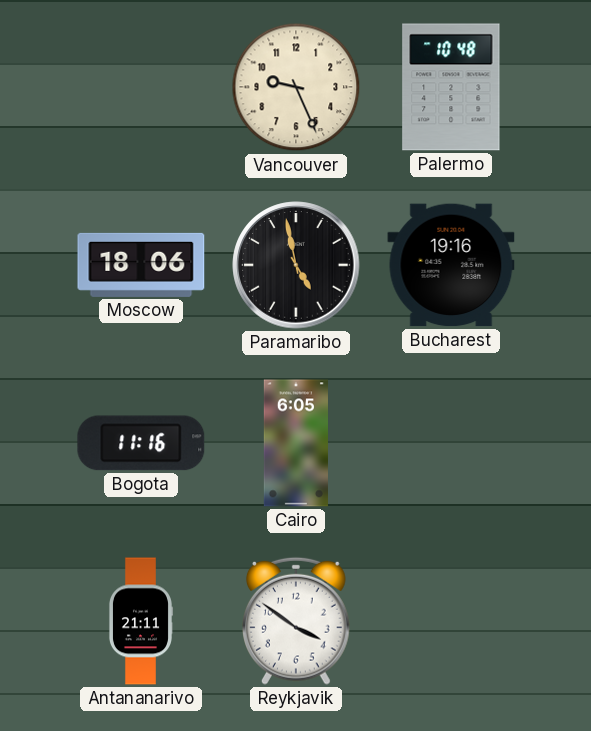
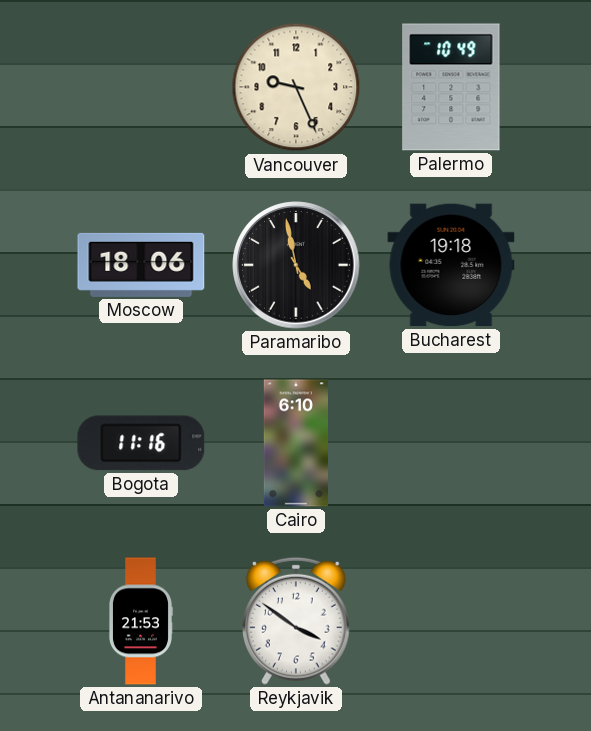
Palermo: 10:48 -> 10:49
Bucharest: 19:16 -> 19:18
Cairo: 6:05 -> 6:10
Antananarivo: 21:11 -> 21:53
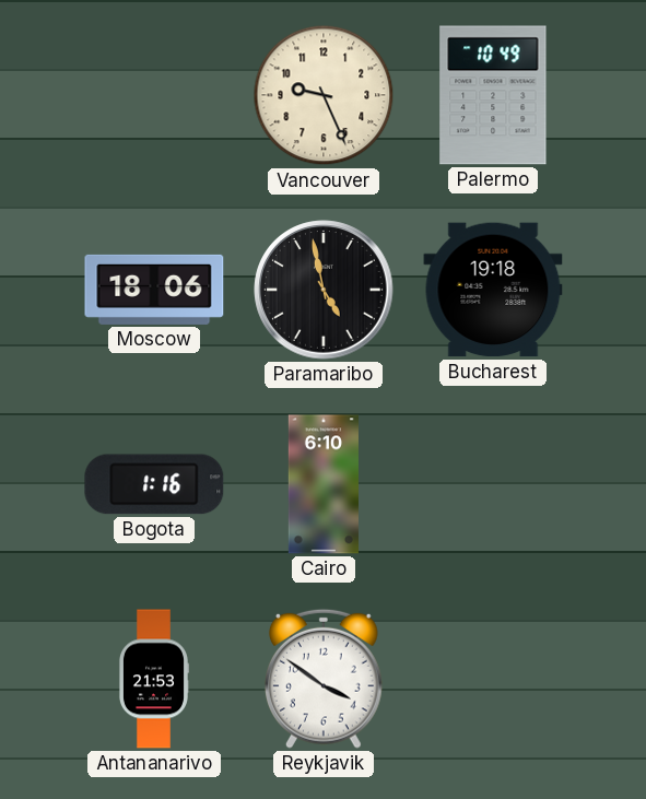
Bogota: 11:16 -> 1:16
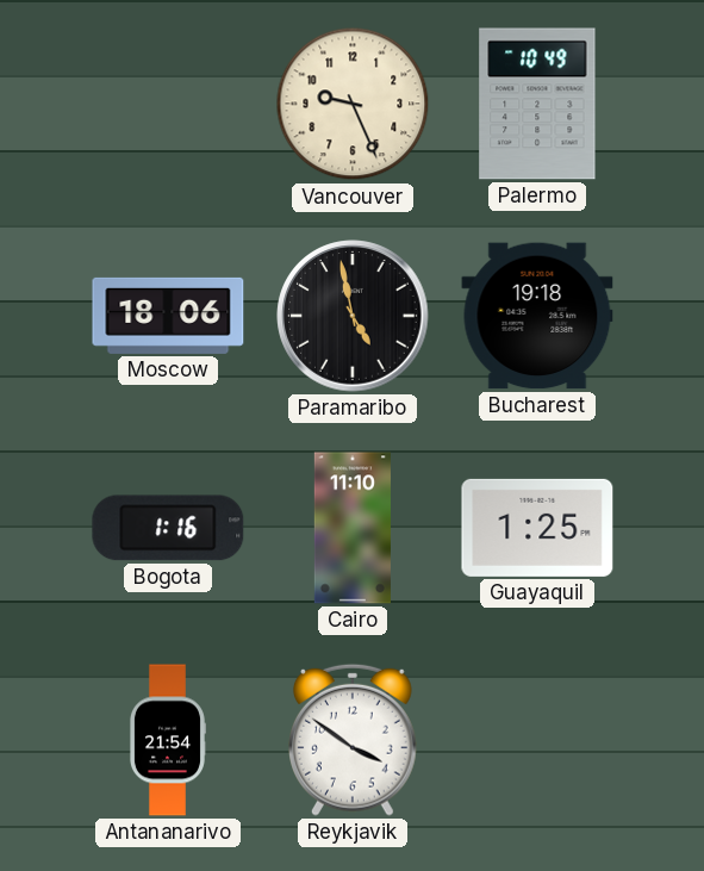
Cairo: 6:10 -> 11:10
Guayaquil: none -> 1:25
Antananarivo: 21:53 -> 21:54
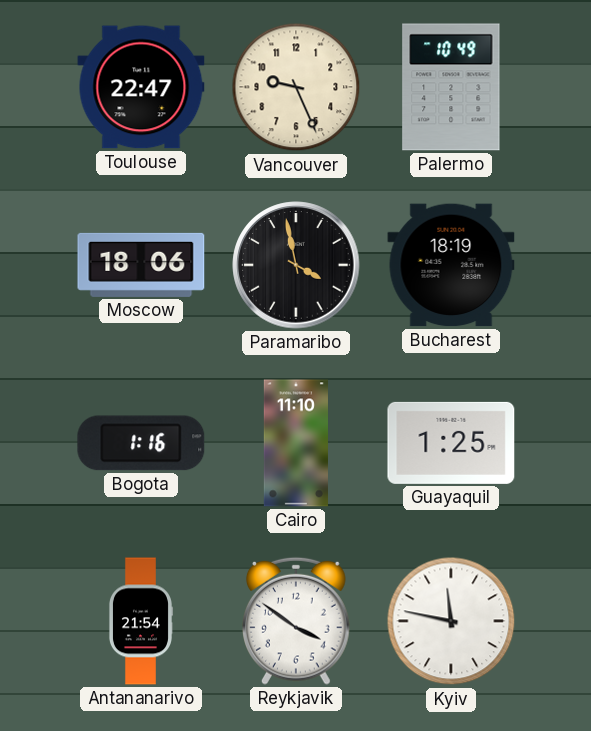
Toulouse: none -> 22:47
Paramaribo: 4:58 -> 3:58
Bucharest: 19:18 -> 18:19
Kyiv: none -> 11:47
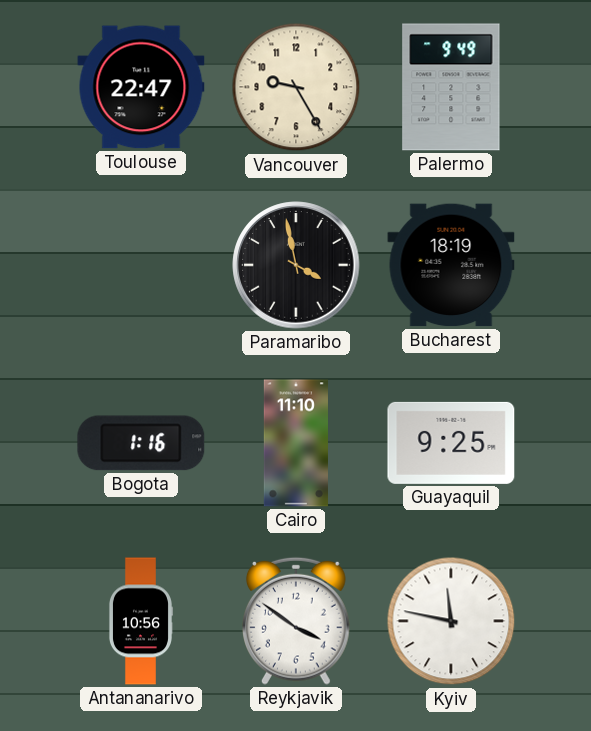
Vancouver: 9:26 -> 9:25
Palermo: 10:49 -> 9:49
Moscow: 18:06 -> none
Guayaquil: 1:25 -> 9:25
Antananarivo: 21:54 -> 10:56
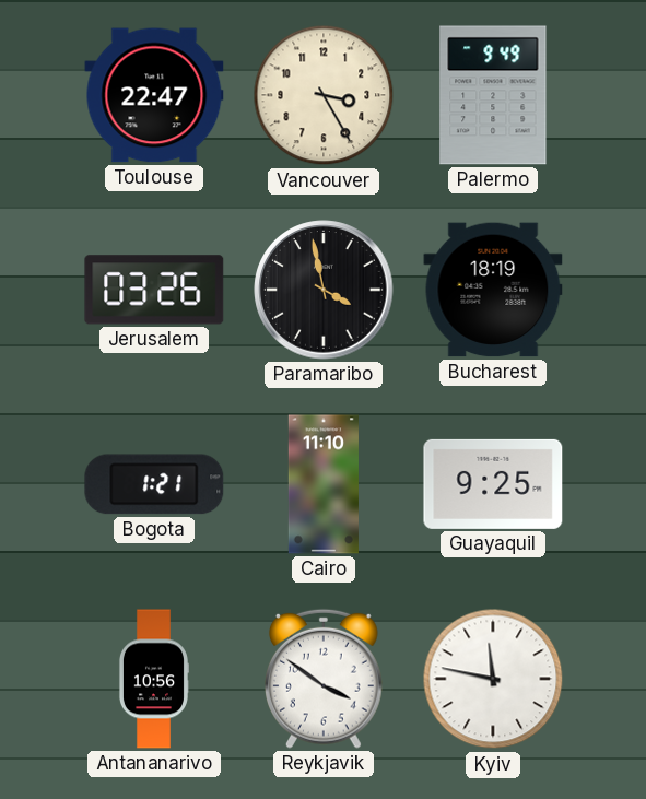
Vancouver: 9:25 -> 3:25
Jerusalem: none -> 03:26
Bogota: 1:16 -> 1:21
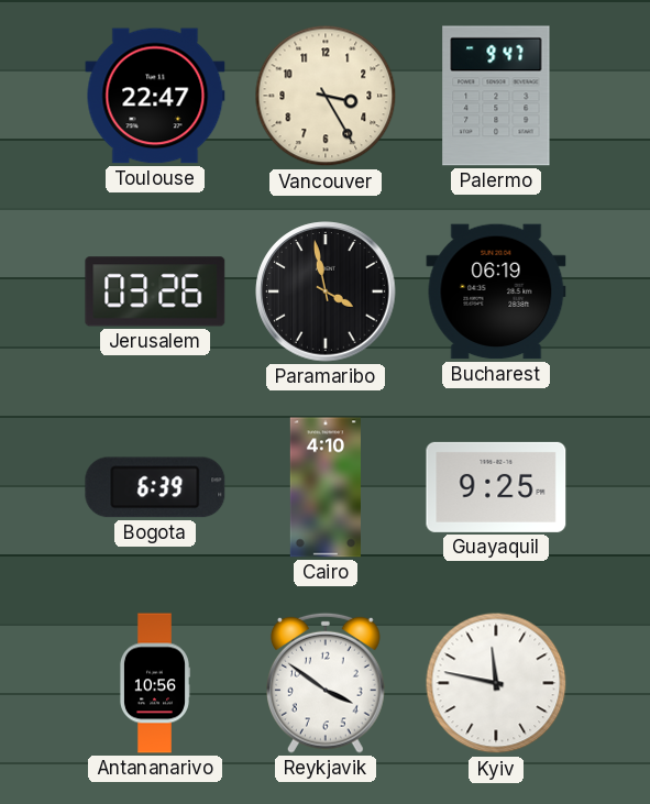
Palermo: 9:49 -> 9:47
Bucharest: 18:19 -> 06:19
Bogota: 1:21 -> 6:39
Cairo: 11:10 -> 4:10
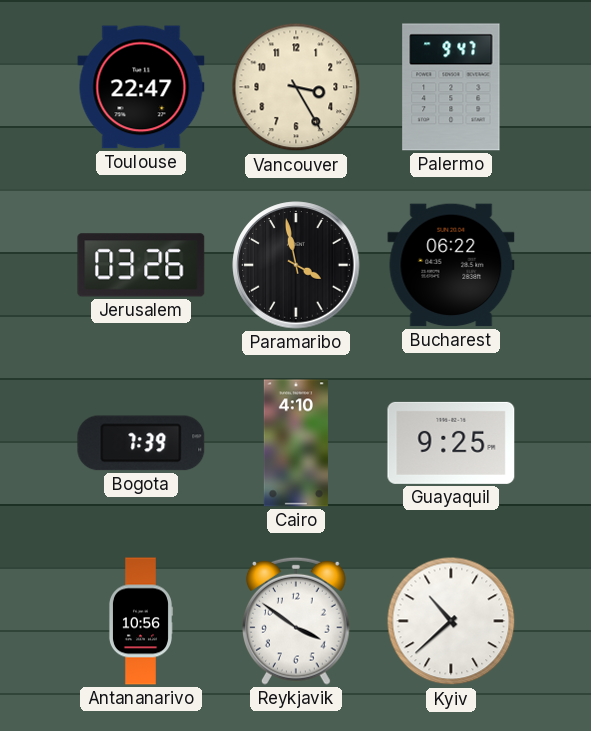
Bucharest: 06:19 -> 06:22
Bogota: 6:39 -> 7:39
Kyiv: 11:47 -> 10:38
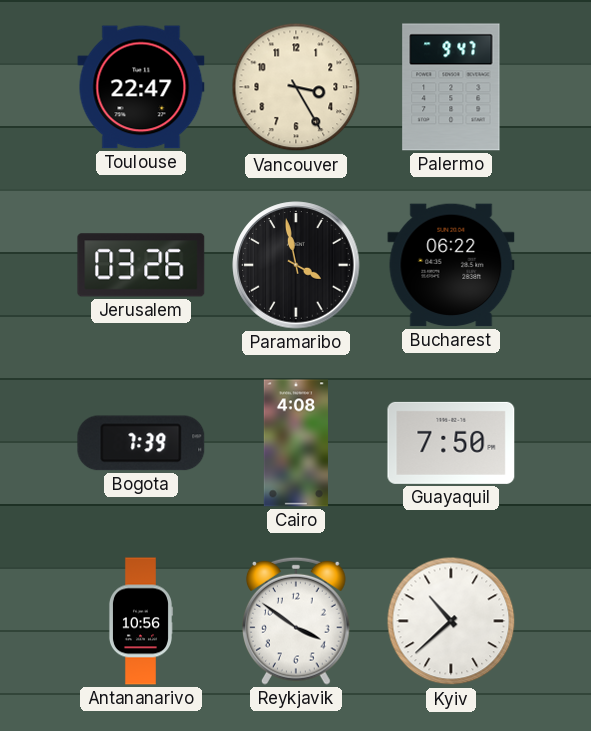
Cairo: 4:10 -> 4:08
Guayaquil: 9:25 -> 7:50
